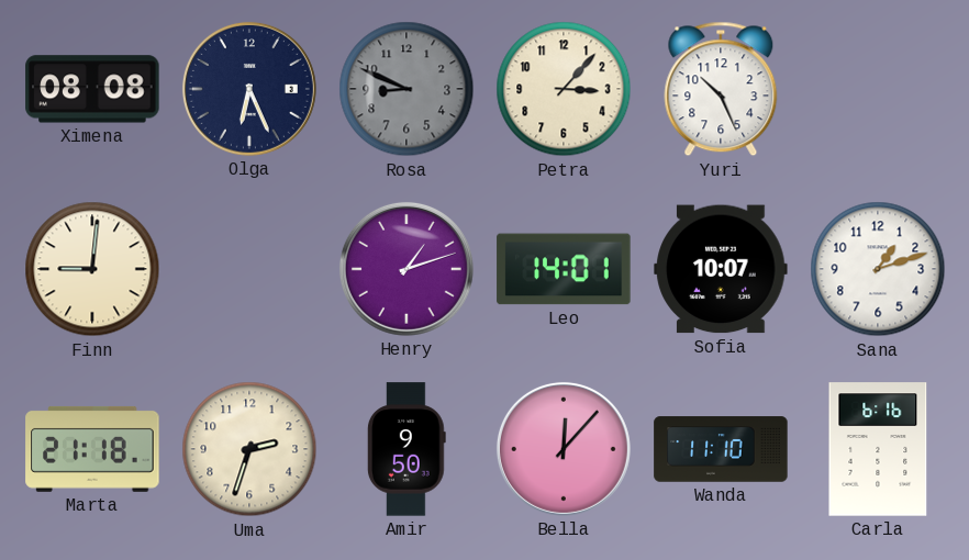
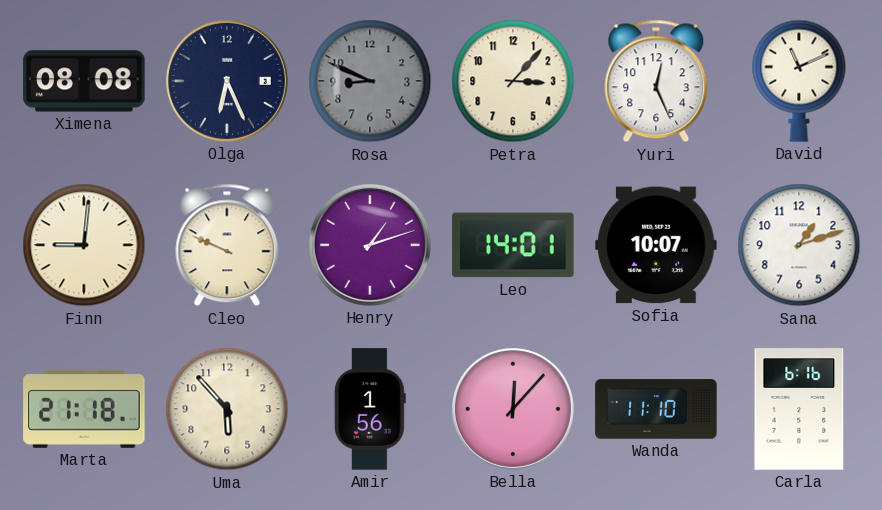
Yuri: 10:26 -> 12:26
David: none -> 11:11
Cleo: none -> 9:49
Uma: 2:33 -> 5:53
Amir: 9:50 -> 1:56
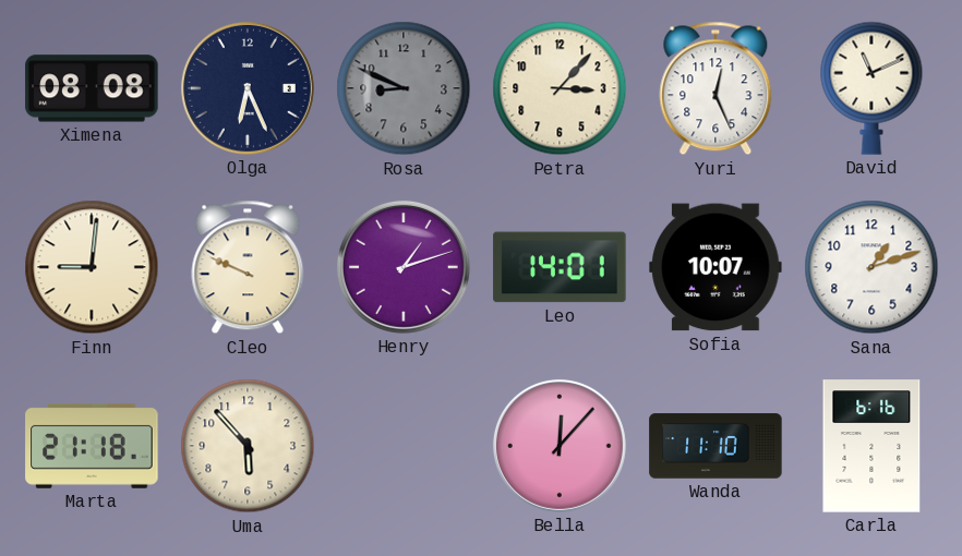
Amir: 1:56 -> none
